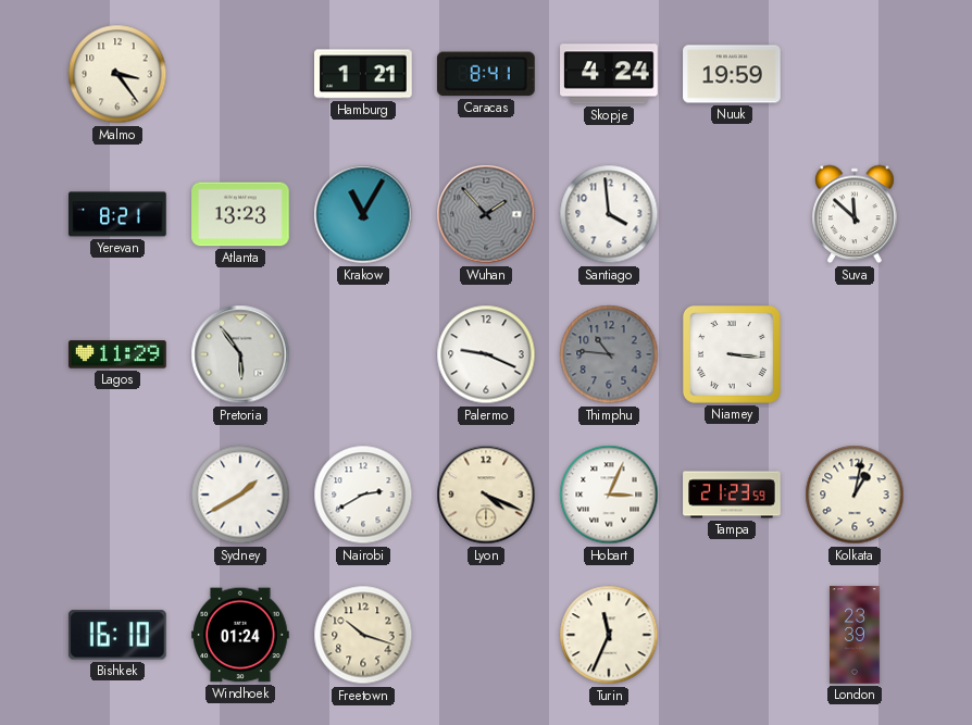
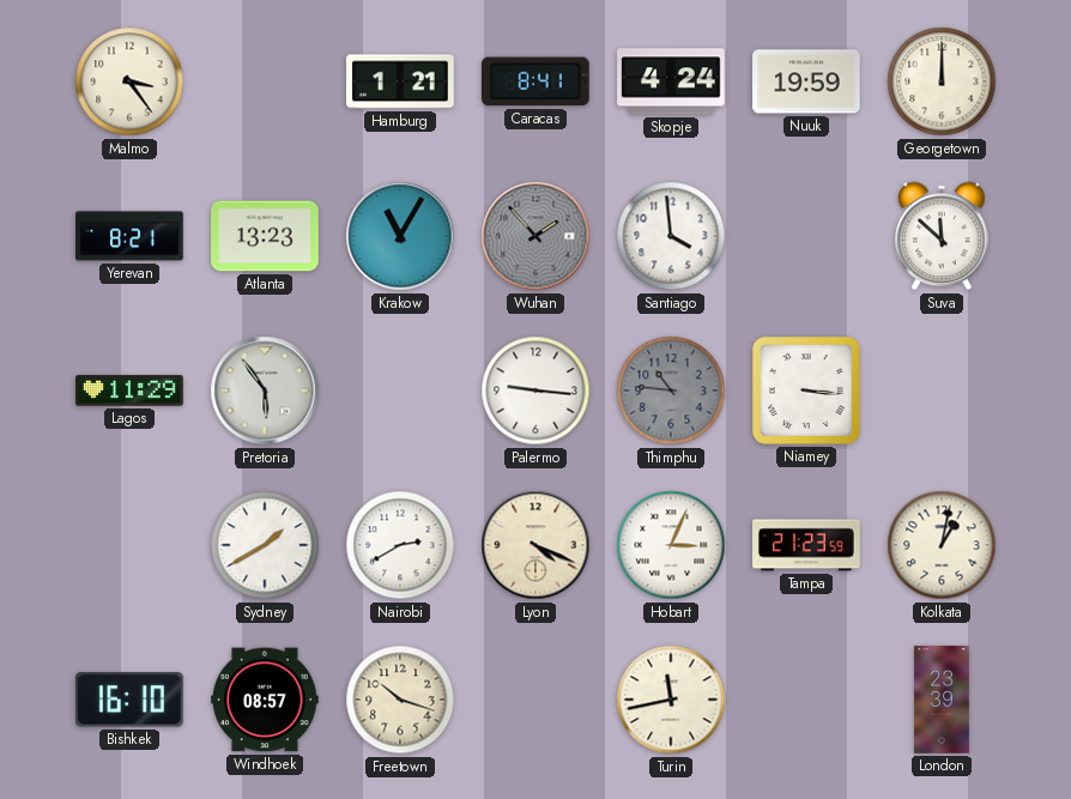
Georgetown: none -> 12:00
Palermo: 9:19 -> 9:16
Windhoek: 01:24 -> 08:57
Turin: 11:34 -> 11:43
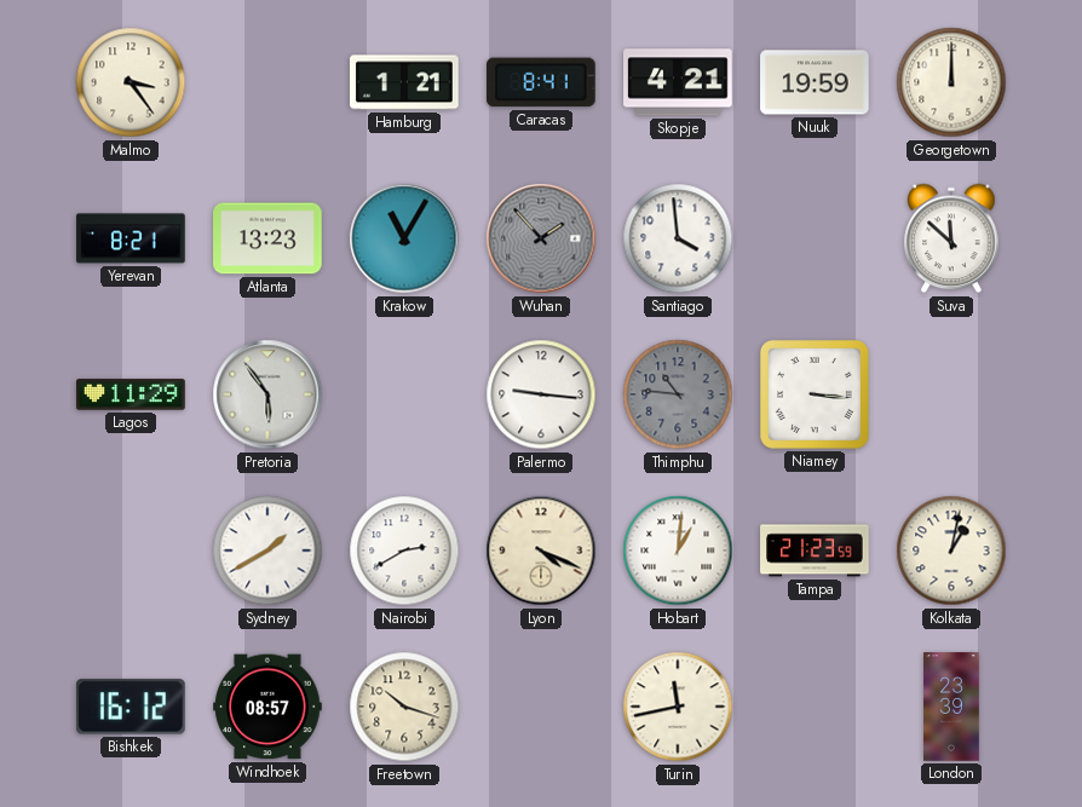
Skopje: 4:24 -> 4:21
Hobart: 3:04 -> 1:01
Bishkek: 16:10 -> 16:12
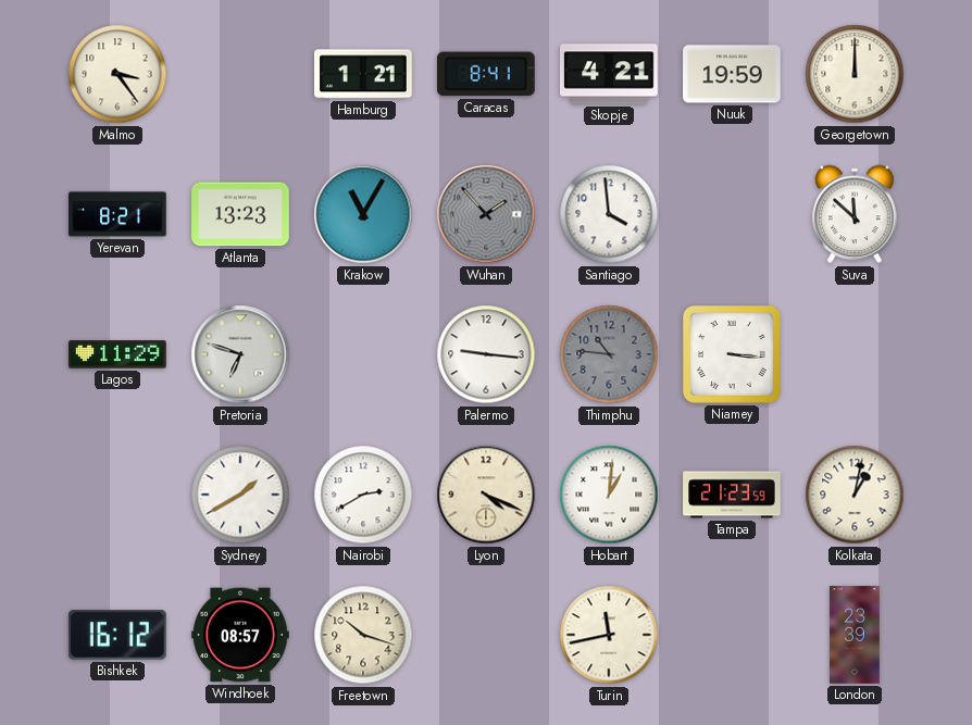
Pretoria: 5:54 -> 6:48
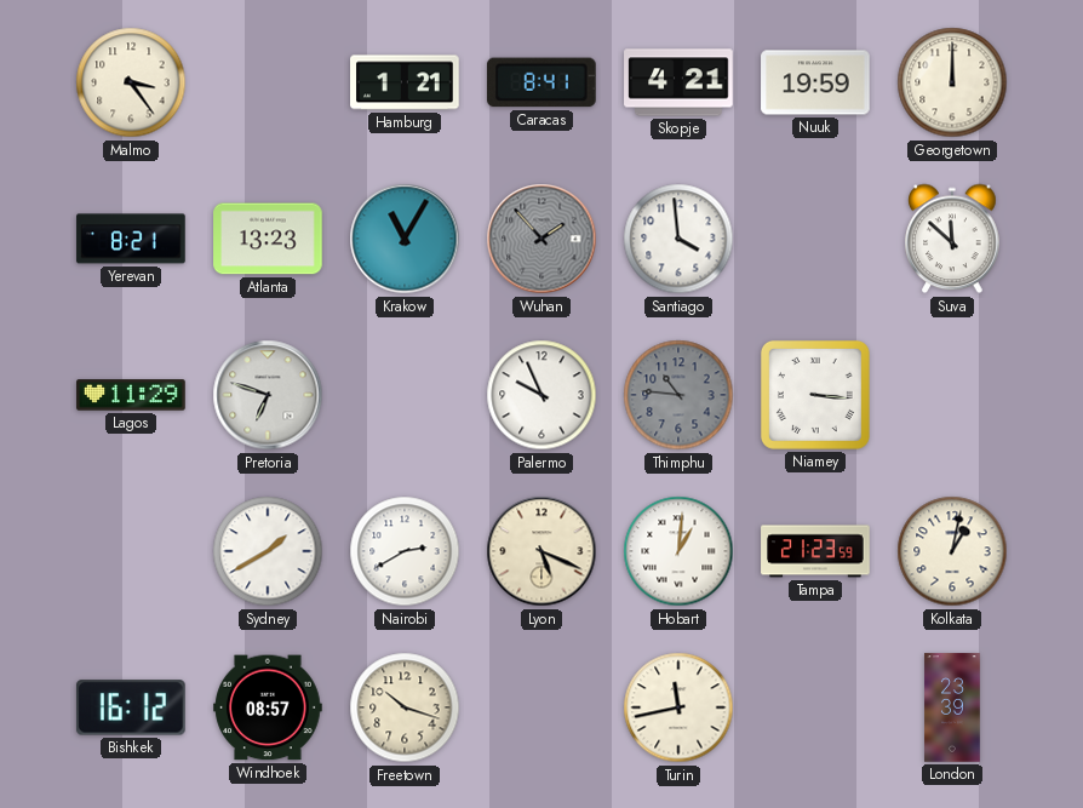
Palermo: 9:16 -> 9:56
Lyon: 4:19 -> 5:19
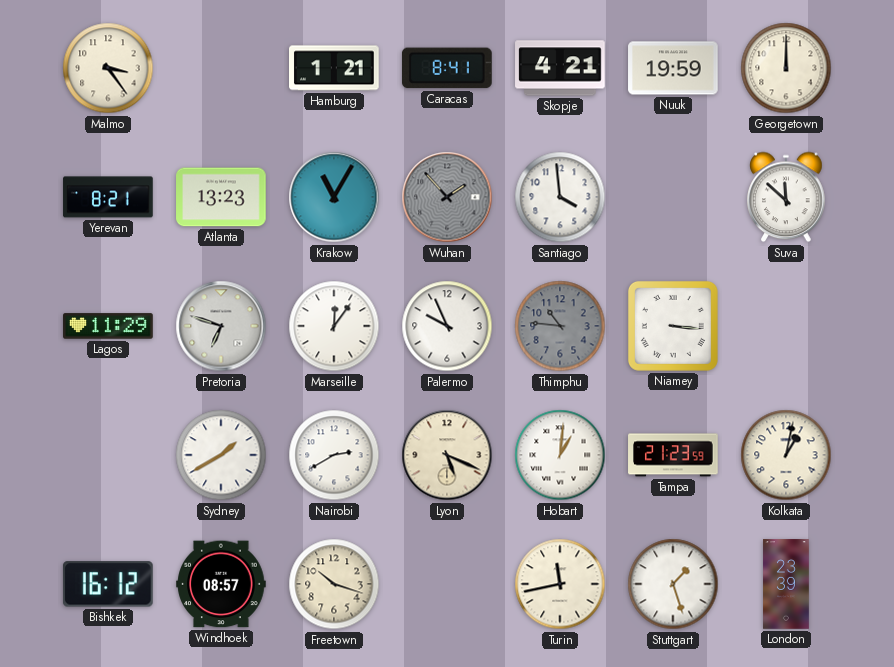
Marseille: none -> 12:06
Stuttgart: none -> 1:27
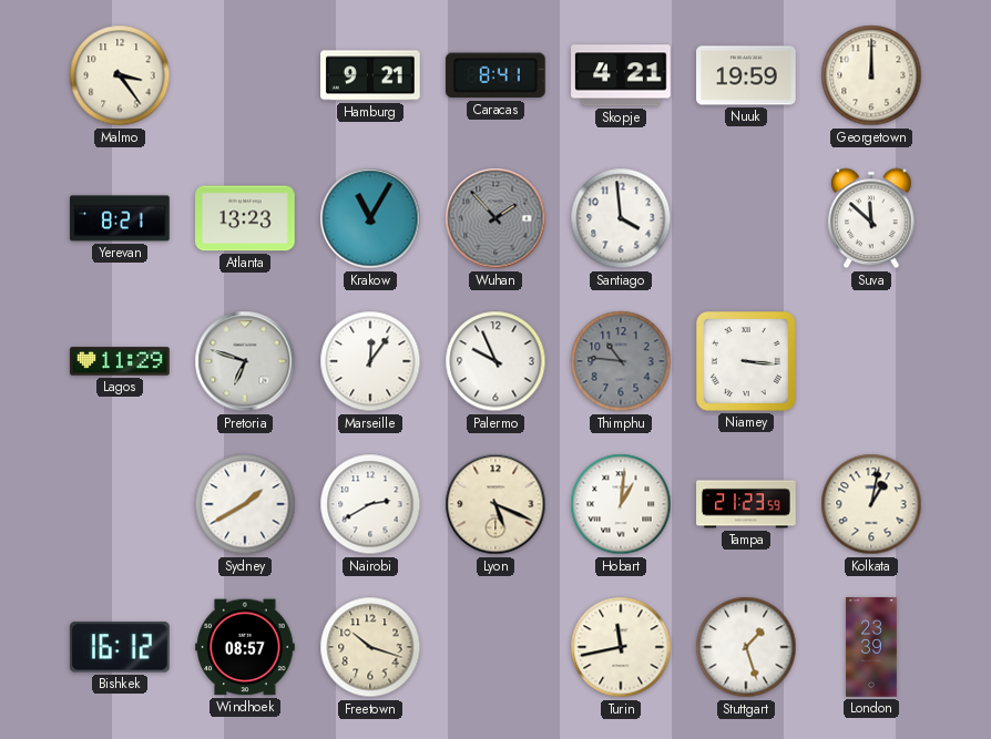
Hamburg: 1:21 -> 9:21
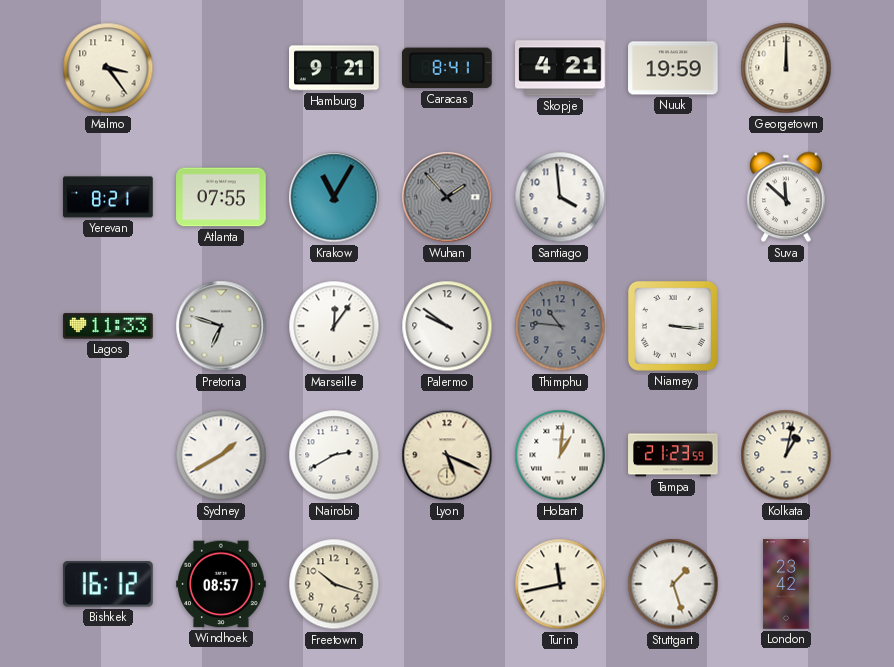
Atlanta: 13:23 -> 07:55
Lagos: 11:29 -> 11:33
Palermo: 9:56 -> 9:51
London: 23:39 -> 23:42
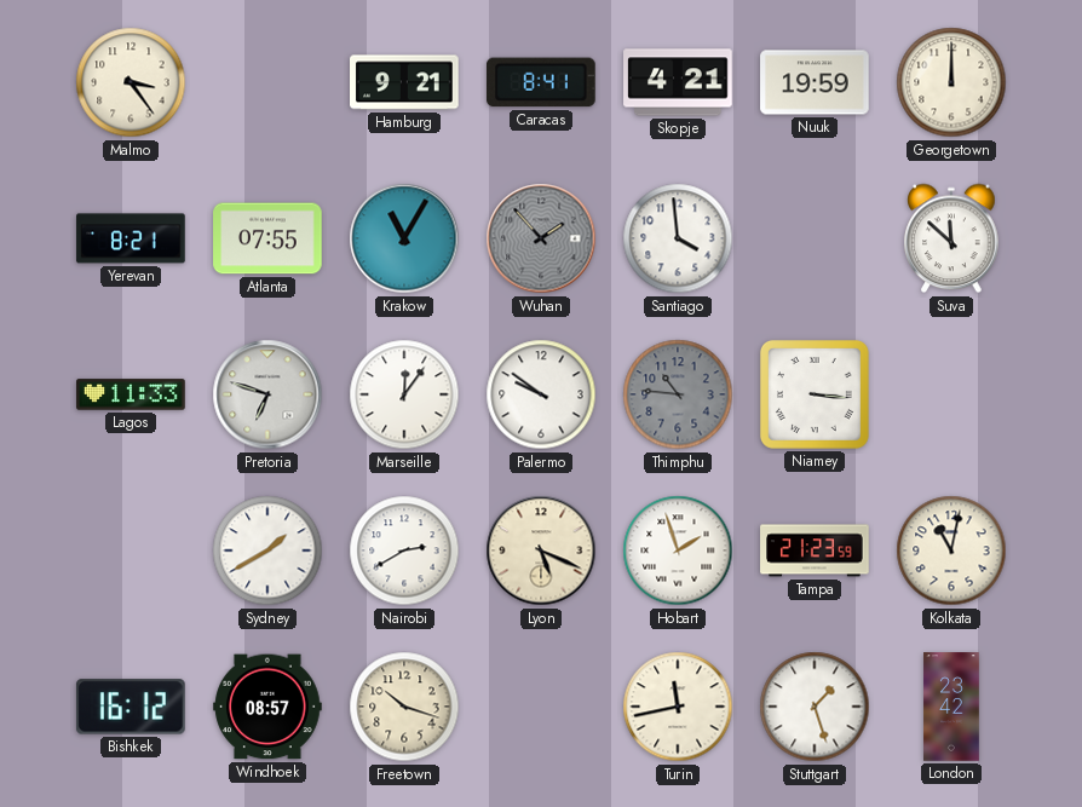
Hobart: 1:01 -> 1:57
Kolkata: 1:02 -> 11:02
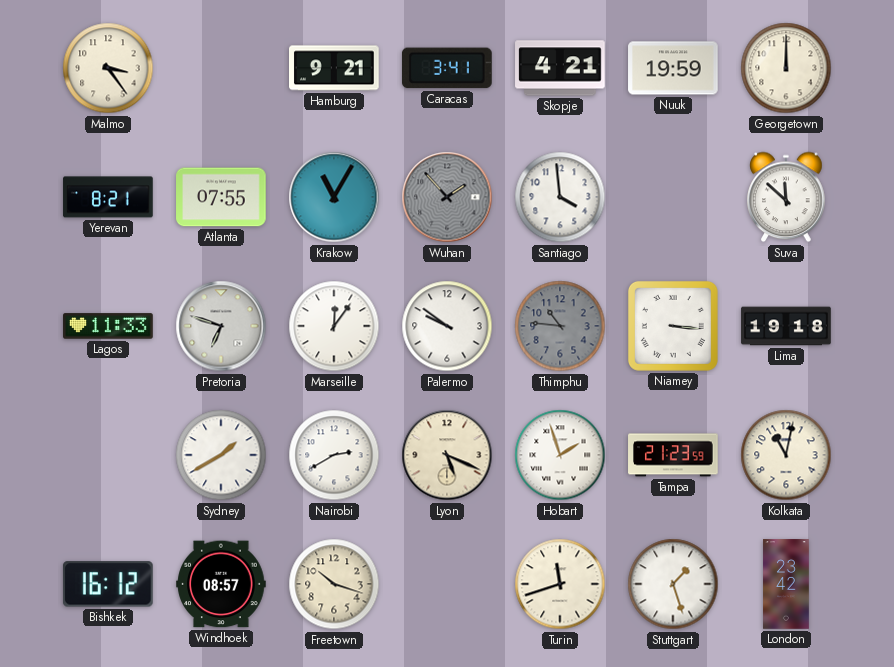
Caracas: 8:41 -> 3:41
Lima: none -> 19:18
Turin: 11:43 -> 11:42
